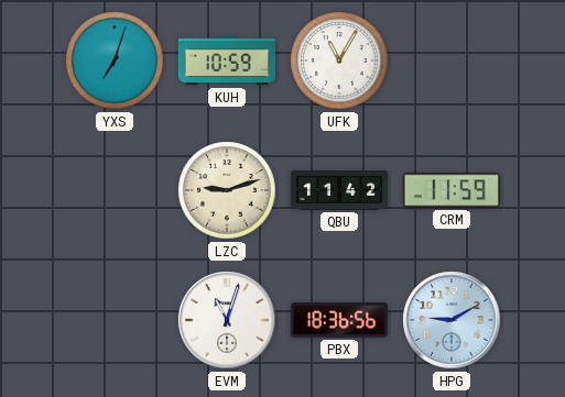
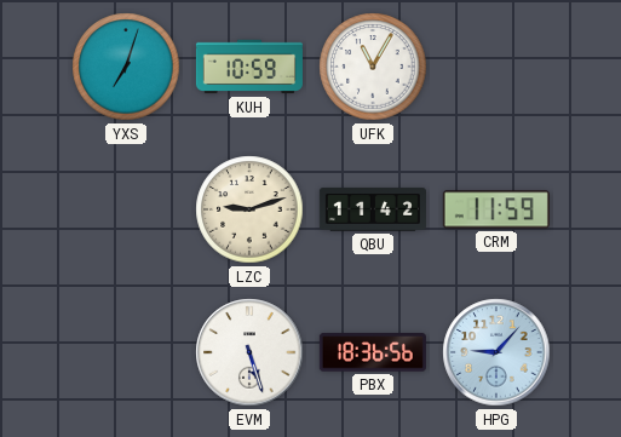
EVM: 11:03 -> 5:27
HPG: 9:10 -> 9:07
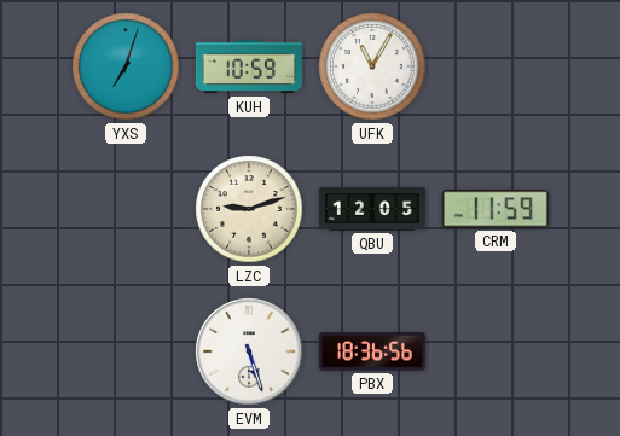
QBU: 11:42 -> 12:05
HPG: 9:07 -> none
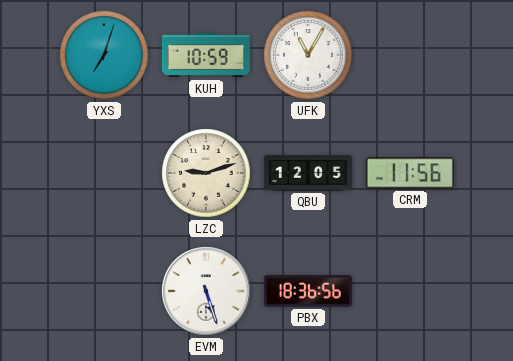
CRM: 11:59 -> 11:56
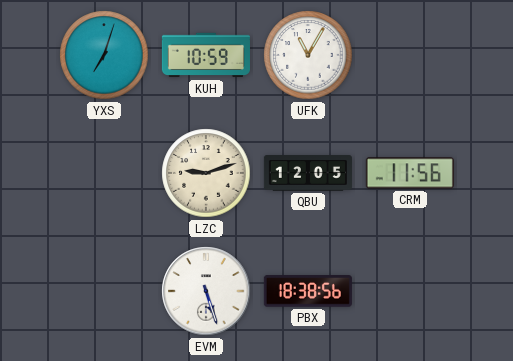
PBX: 18:36 -> 18:38
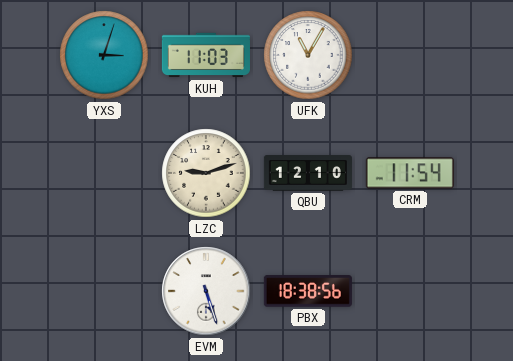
YXS: 7:03 -> 3:03
KUH: 10:59 -> 11:03
QBU: 12:05 -> 12:10
CRM: 11:56 -> 11:54
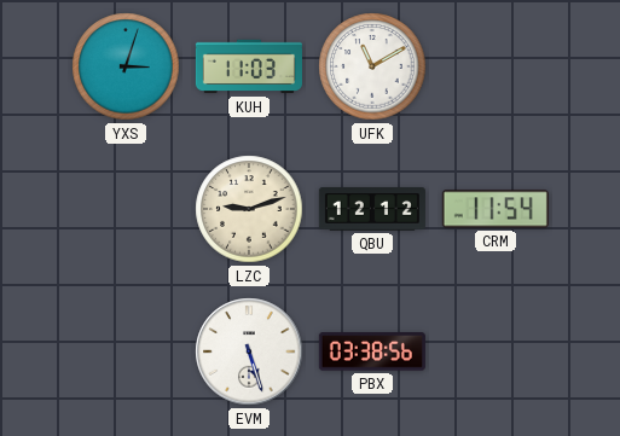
UFK: 11:05 -> 11:10
QBU: 12:10 -> 12:12
PBX: 18:38 -> 03:38
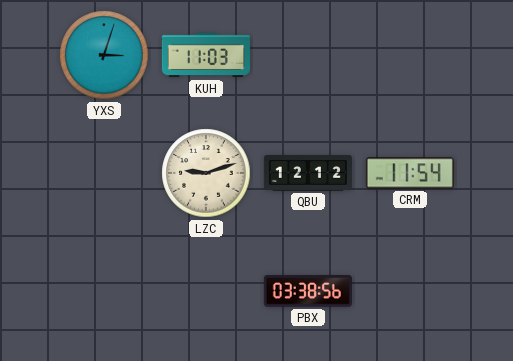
UFK: 11:10 -> none
EVM: 5:27 -> none
